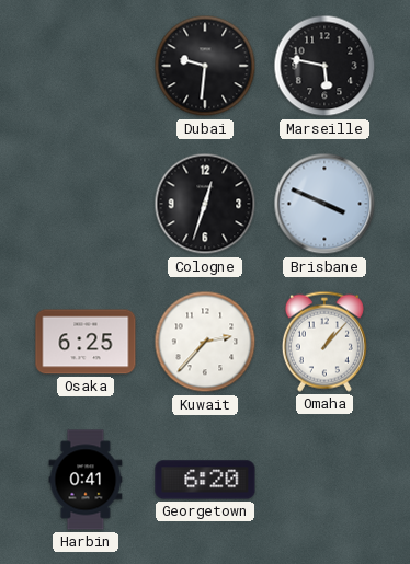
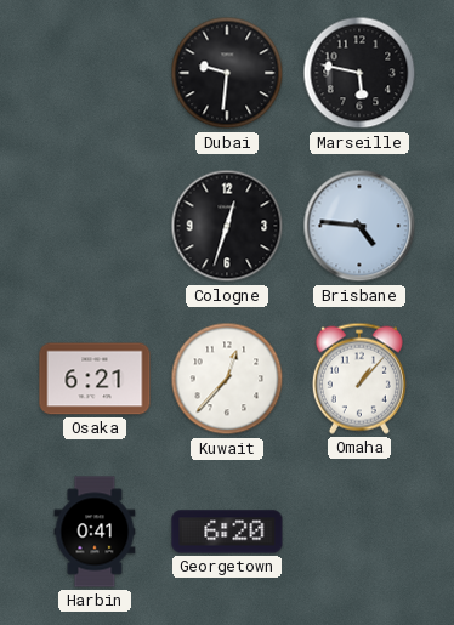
Brisbane: 3:49 -> 4:46
Osaka: 6:25 -> 6:21
Kuwait: 2:37 -> 12:37
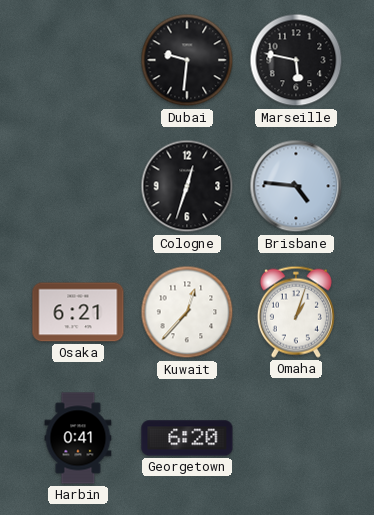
Omaha: 1:07 -> 1:03
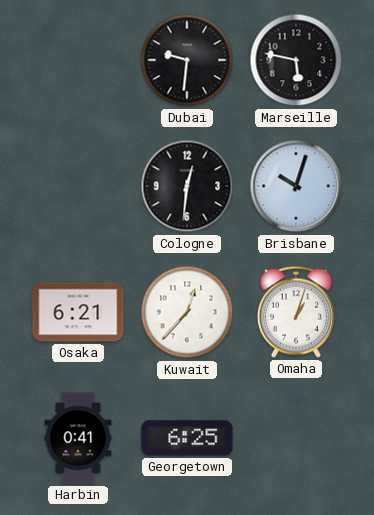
Cologne: 12:33 -> 12:31
Brisbane: 4:46 -> 10:03
Georgetown: 6:20 -> 6:25
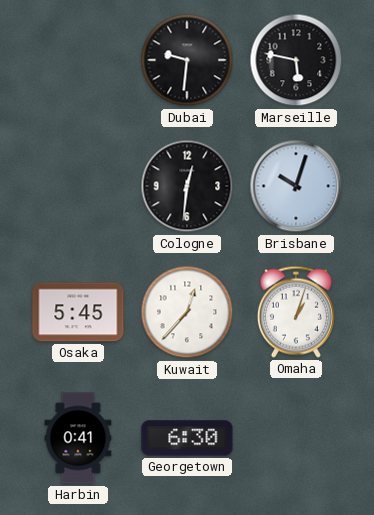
Osaka: 6:21 -> 5:45
Georgetown: 6:25 -> 6:30
